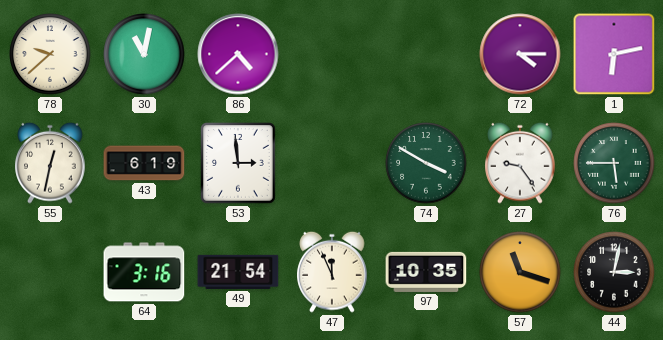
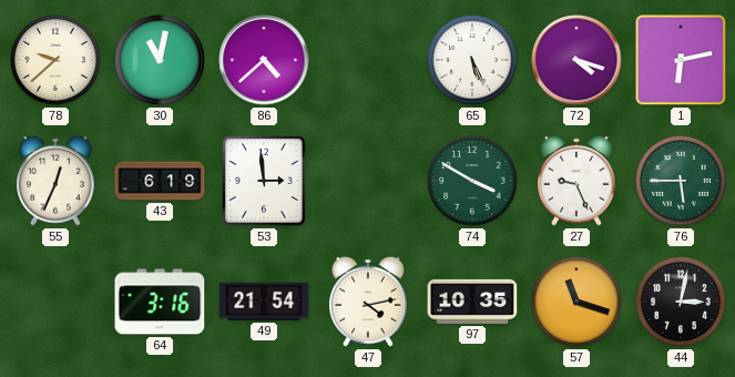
65: none -> 5:26
72: 4:15 -> 4:18
55: 12:32 -> 12:34
27: 9:24 -> 9:26
47: 11:56 -> 4:13
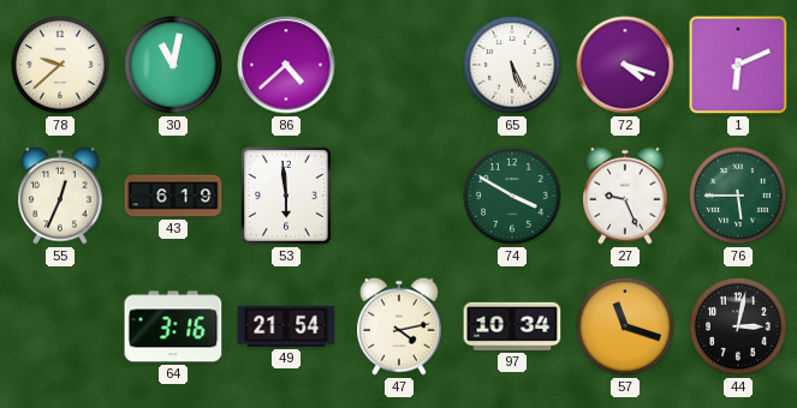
1: 6:13 -> 6:11
53: 2:59 -> 5:59
97: 10:35 -> 10:34
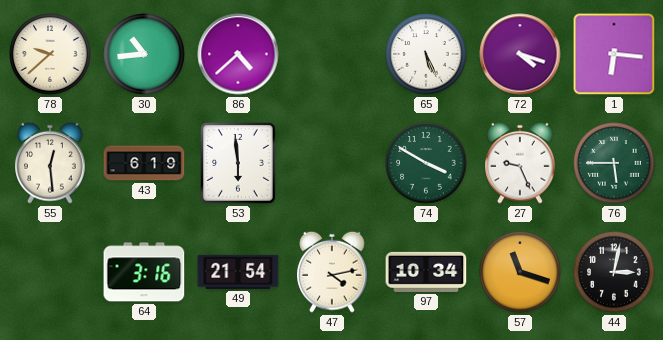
30: 11:02 -> 10:44
1: 6:11 -> 6:16
55: 12:34 -> 12:29
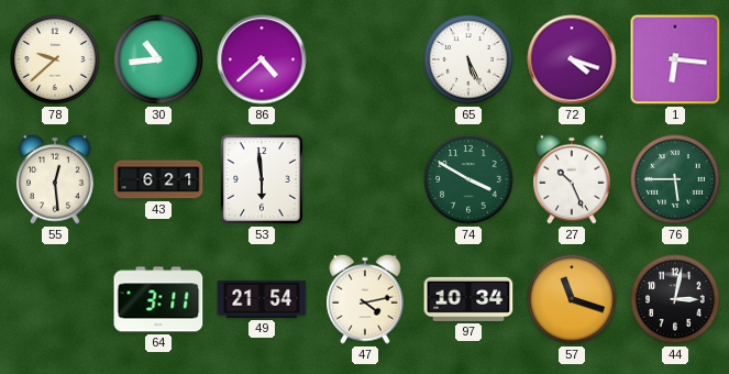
43: 6:19 -> 6:21
27: 9:26 -> 10:26
64: 3:16 -> 3:11
